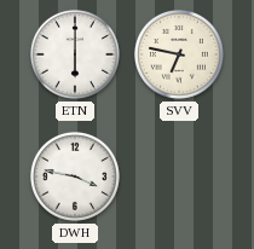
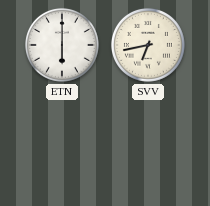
SVV: 6:47 -> 6:43
DWH: 3:47 -> none
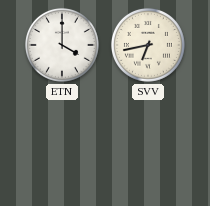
ETN: 6:00 -> 4:00
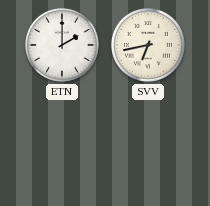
ETN: 4:00 -> 2:00
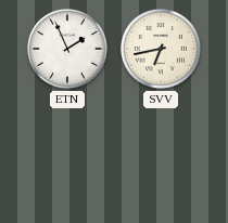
ETN: 2:00 -> 1:56
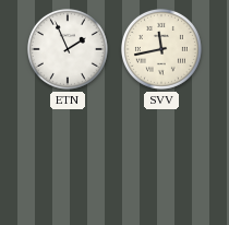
SVV: 6:43 -> 11:43
